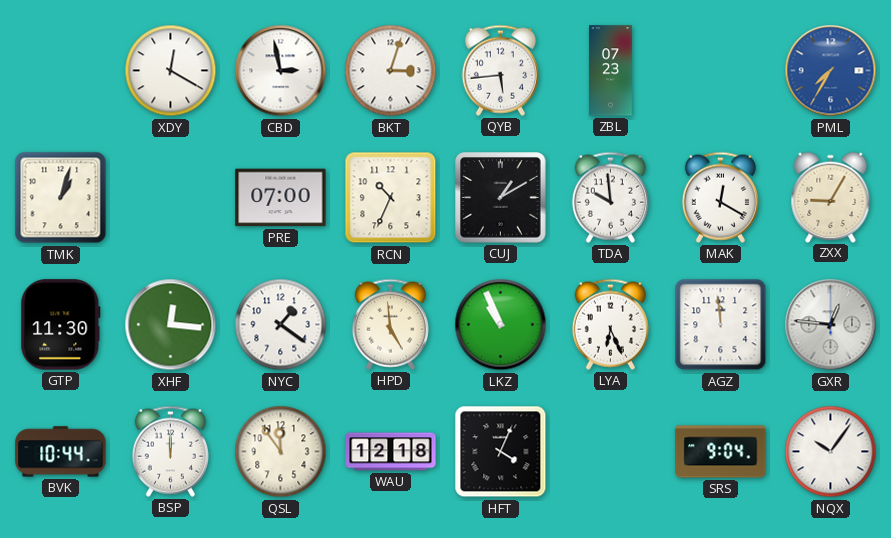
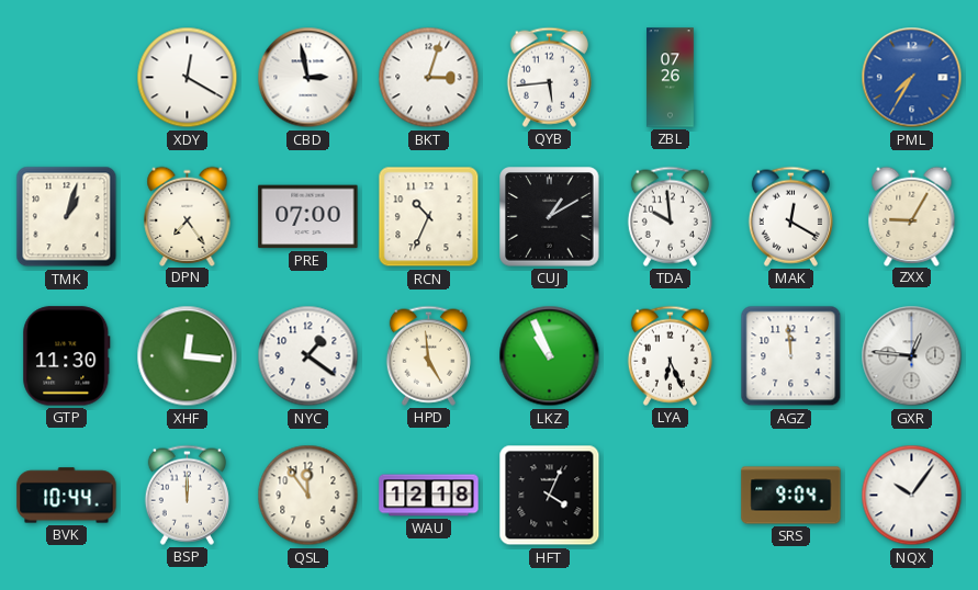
ZBL: 07:23 -> 07:26
DPN: none -> 7:24
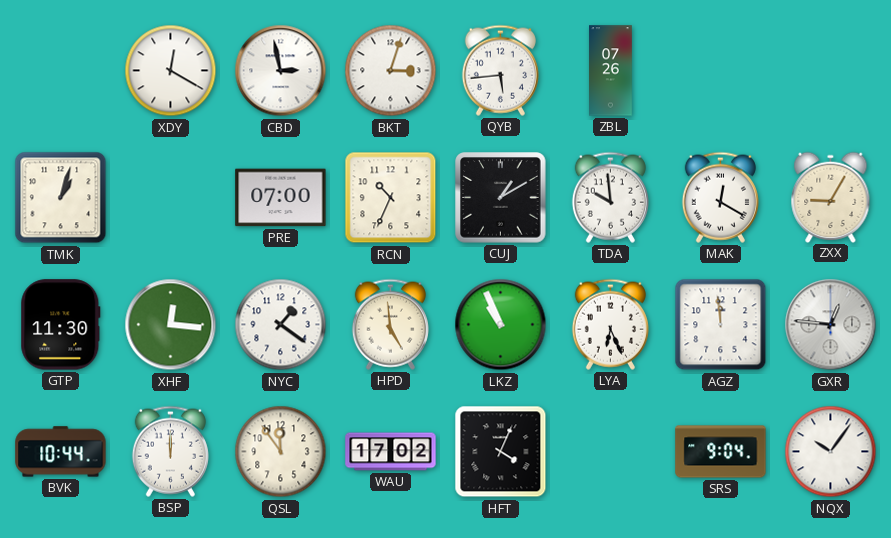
PML: 7:35 -> none
DPN: 7:24 -> none
WAU: 12:18 -> 17:02
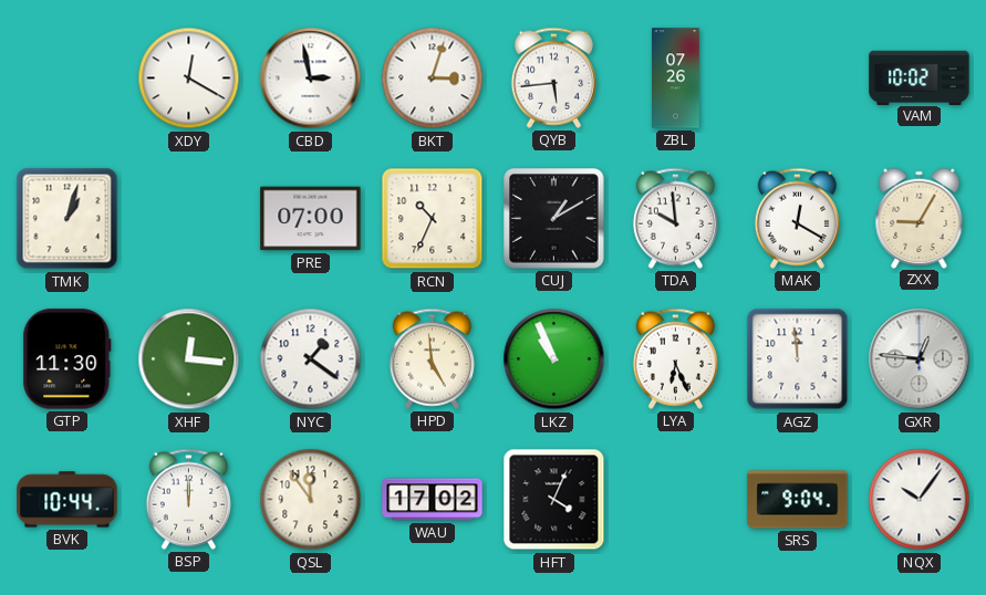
VAM: none -> 10:02
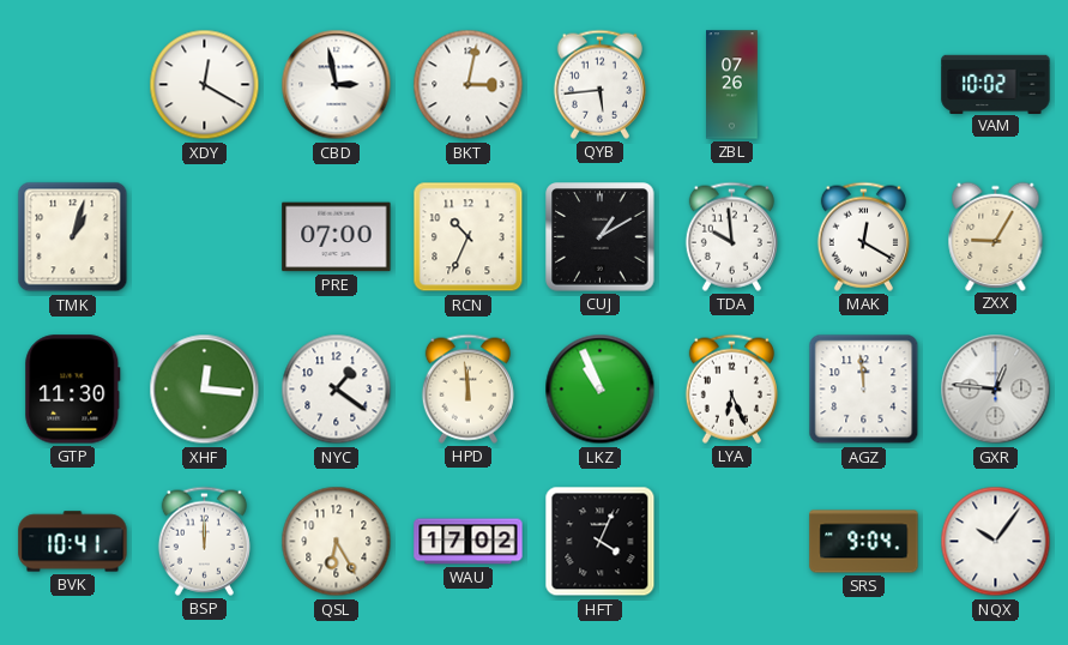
BKT: 3:03 -> 3:02
HPD: 4:59 -> 11:59
BVK: 10:44 -> 10:41
QSL: 11:54 -> 6:25
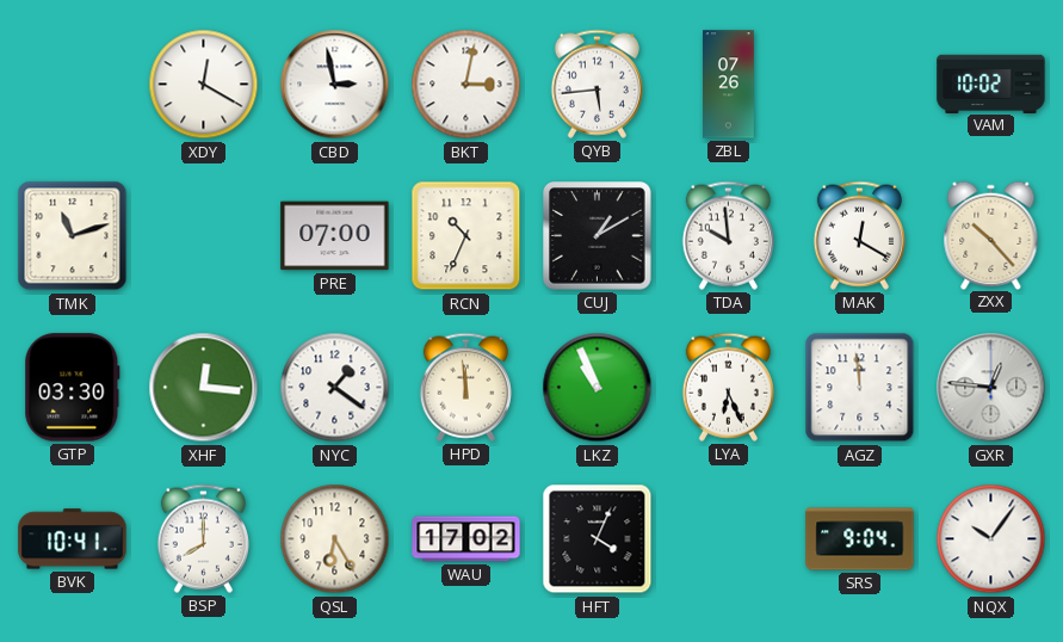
TMK: 1:03 -> 11:12
ZXX: 9:05 -> 10:23
GTP: 11:30 -> 03:30
BSP: 12:00 -> 8:00
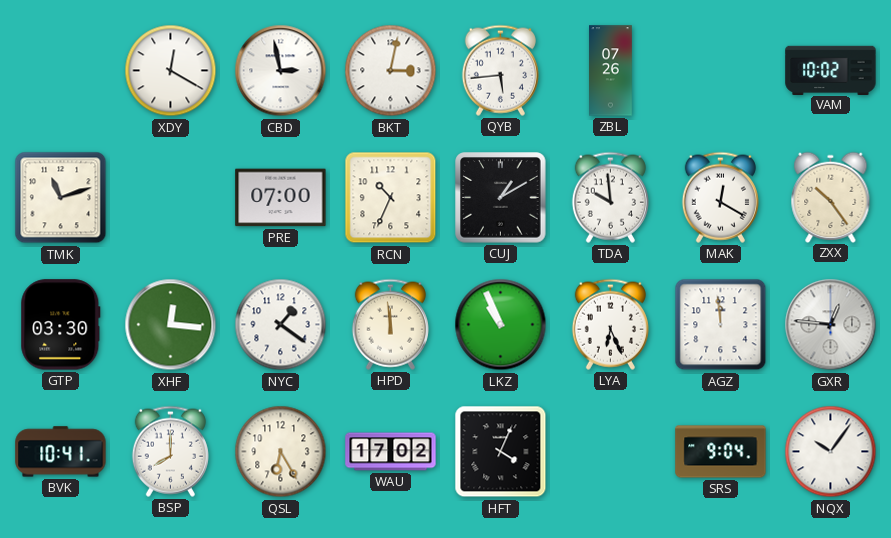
ZXX: 10:23 -> 10:24
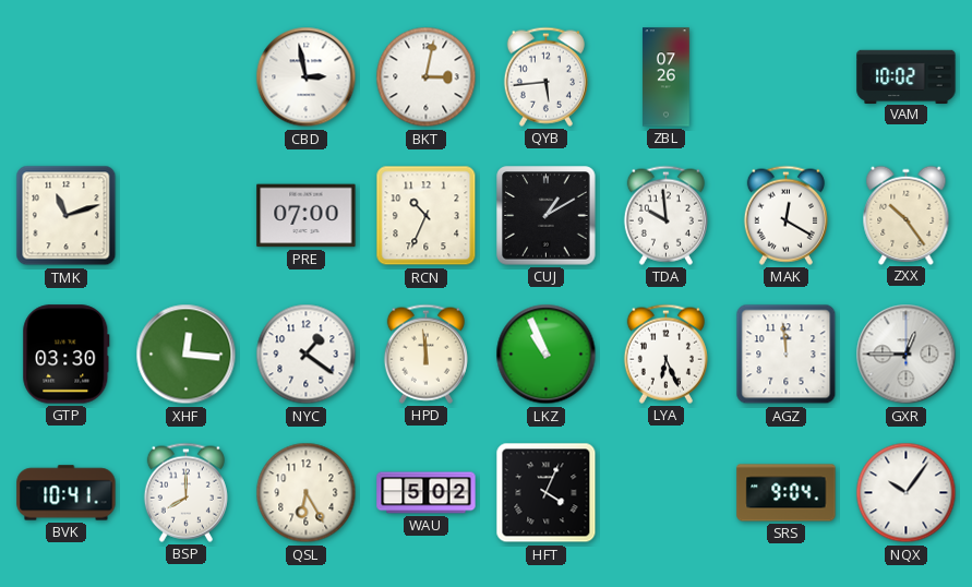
XDY: 12:20 -> none
GXR: 12:46 -> 12:45
WAU: 17:02 -> 5:02
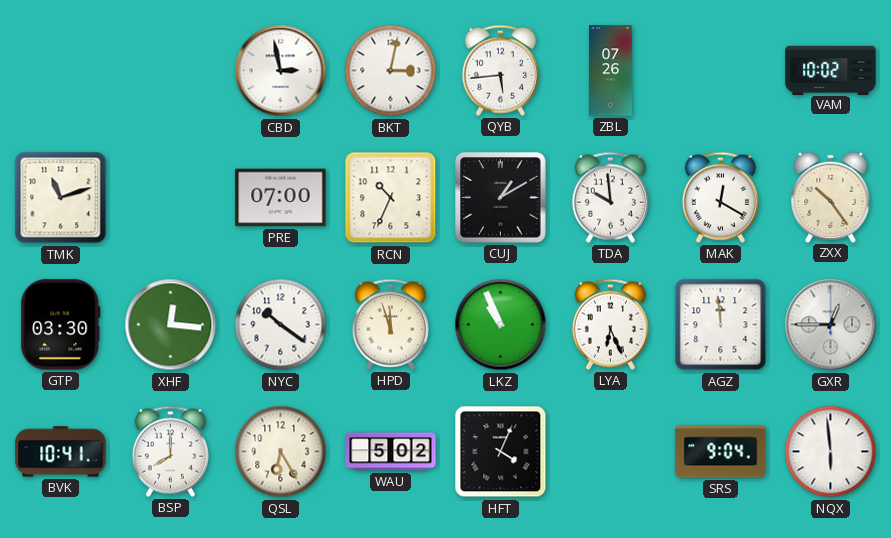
NYC: 1:21 -> 10:21
HPD: 11:59 -> 11:57
NQX: 10:06 -> 5:59
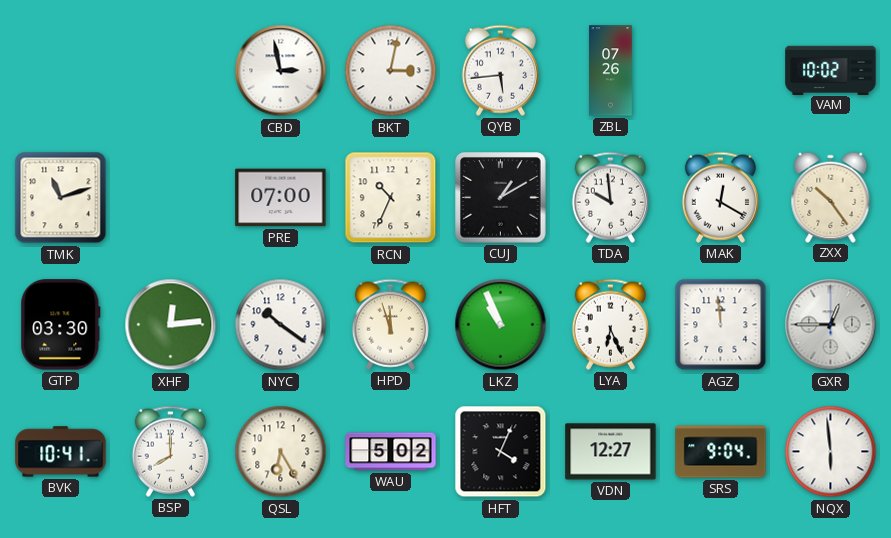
XHF: 12:16 -> 12:14
VDN: none -> 12:27
